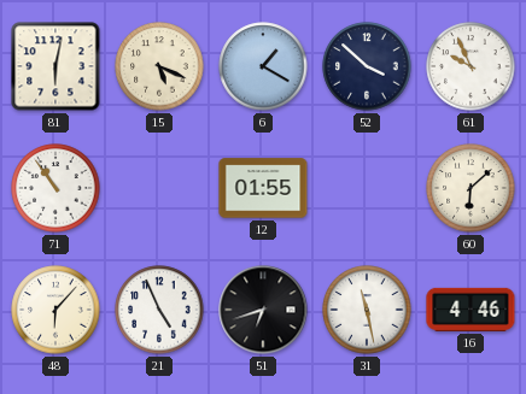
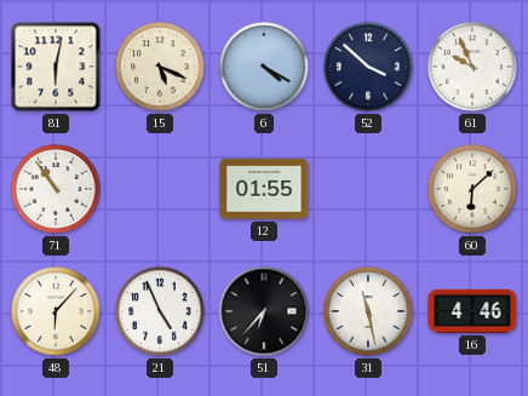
6: 1:20 -> 4:20
51: 6:42 -> 6:37
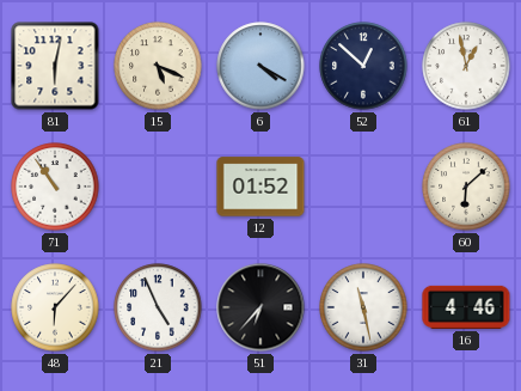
52: 3:52 -> 12:52
61: 9:56 -> 12:58
12: 01:55 -> 01:52
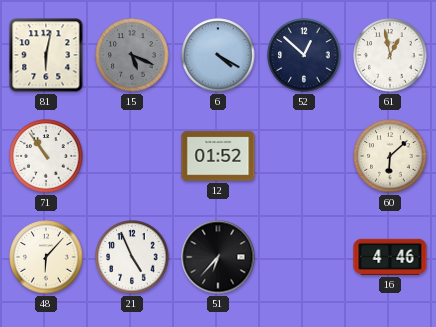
15 dial: cream -> grey
31: 11:28 -> none
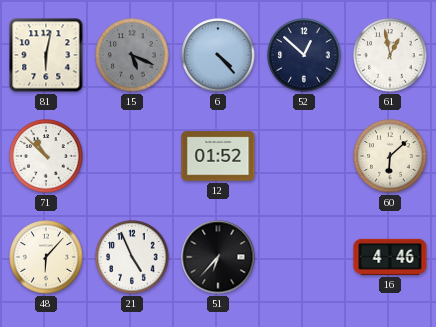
6: 4:20 -> 4:23
71: 10:54 -> 10:52
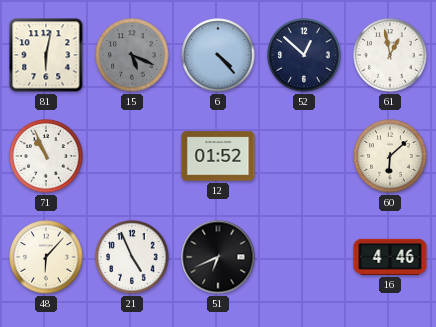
71: 10:52 -> 10:56
51: 6:37 -> 6:41
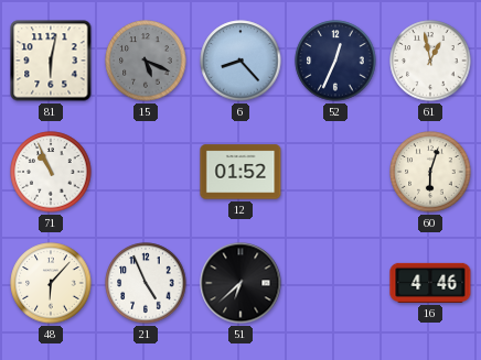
6: 4:23 -> 8:23
52: 12:52 -> 12:34
60: 6:08 -> 6:03
51: 6:41 -> 6:38
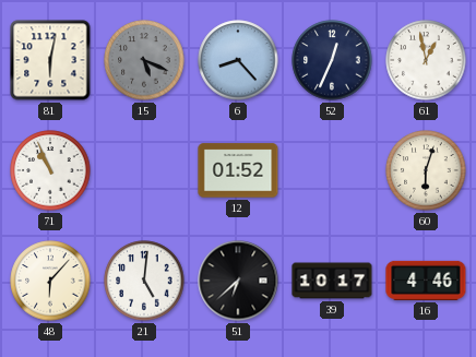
21: 4:56 -> 5:01
39: none -> 10:17
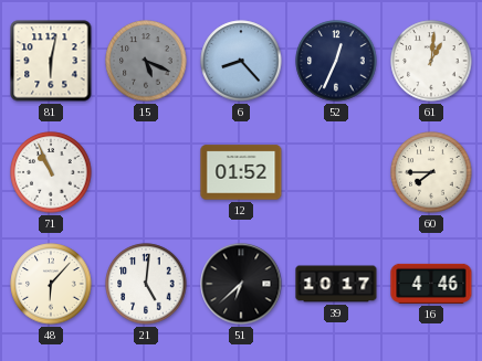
61: 12:58 -> 1:01
60: 6:03 -> 7:45
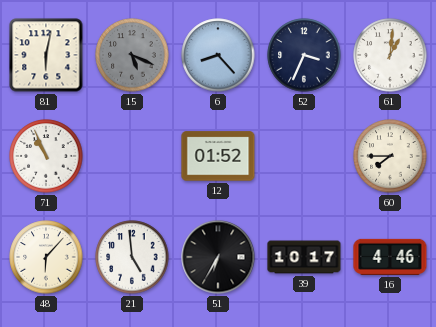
52: 12:34 -> 3:34
21: 5:01 -> 4:59
51: 6:38 -> 6:35
